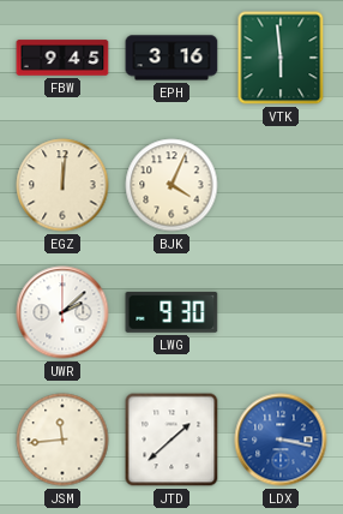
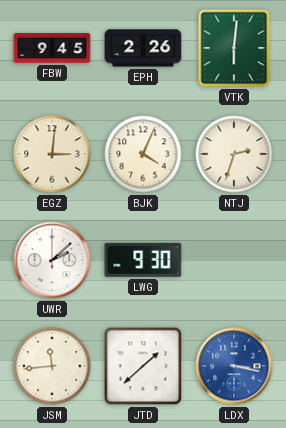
EPH: 3:16 -> 2:26
VTK: 5:59 -> 6:01
EGZ: 12:01 -> 3:01
NTJ: none -> 2:33
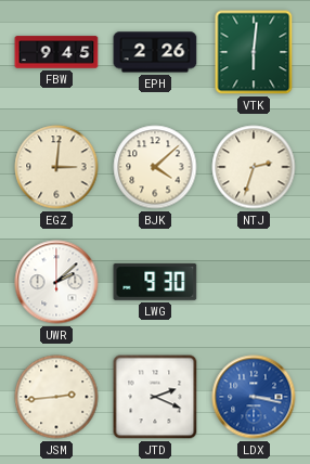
BJK: 4:04 -> 4:08
JSM: 11:44 -> 2:44
JTD: 1:38 -> 2:19
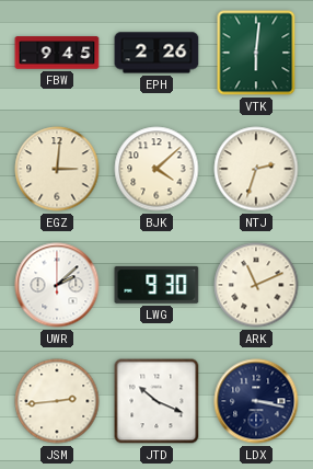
ARK: none -> 11:11
JTD: 2:19 -> 10:19
LDX dial: blue -> navy
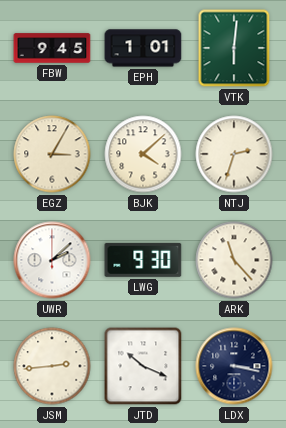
EPH: 2:26 -> 1:01
EGZ: 3:01 -> 3:05
ARK: 11:11 -> 11:23
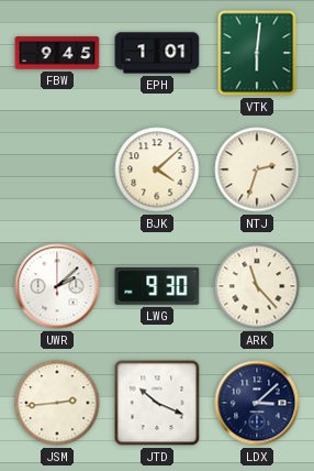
EGZ: 3:05 -> none
LDX: 3:17 -> 3:08
